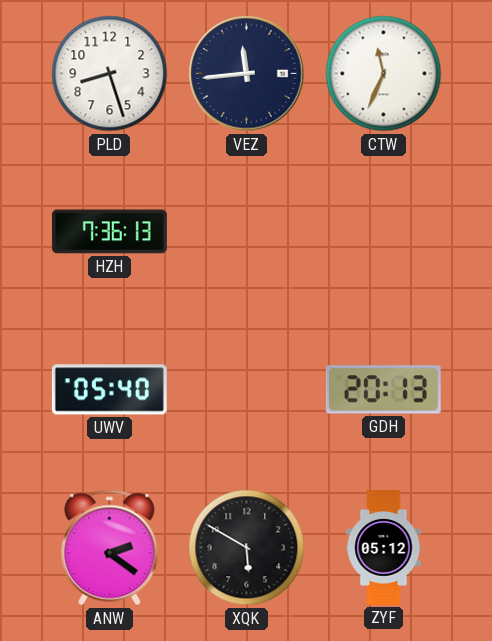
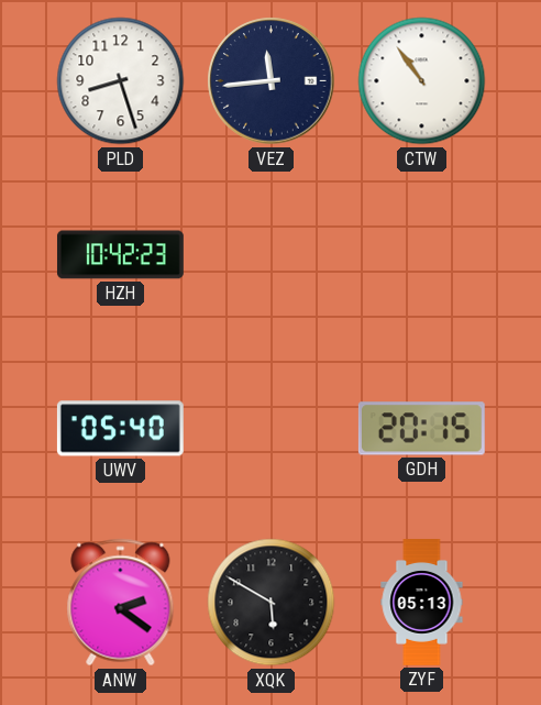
CTW: 11:34 -> 10:54
HZH: 7:36 -> 10:42
GDH: 20:13 -> 20:15
ZYF: 05:12 -> 05:13
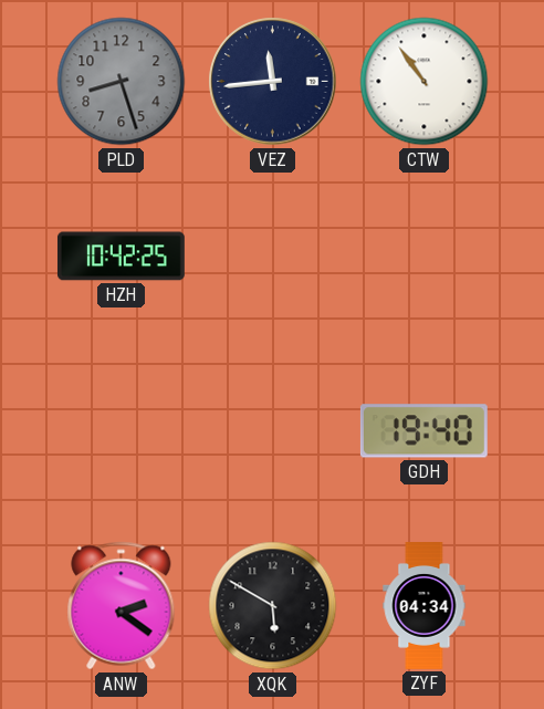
PLD dial: white -> grey
HZH: 10:42:23 -> 10:42:25
UWV: 05:40 -> none
GDH: 20:15 -> 19:40
ZYF: 05:13 -> 04:34
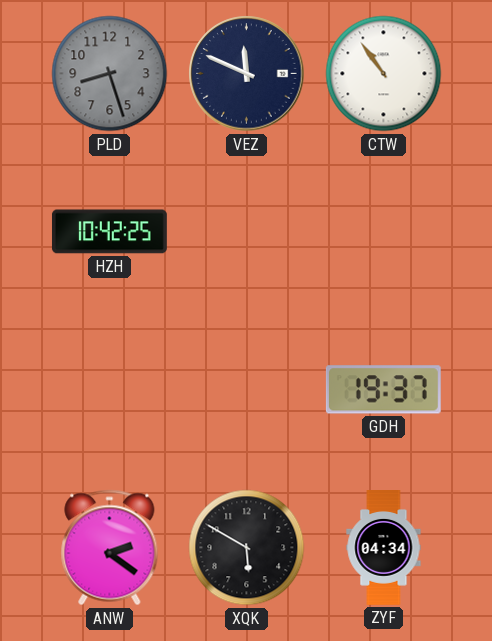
VEZ: 11:44 -> 11:49
GDH: 19:40 -> 19:37
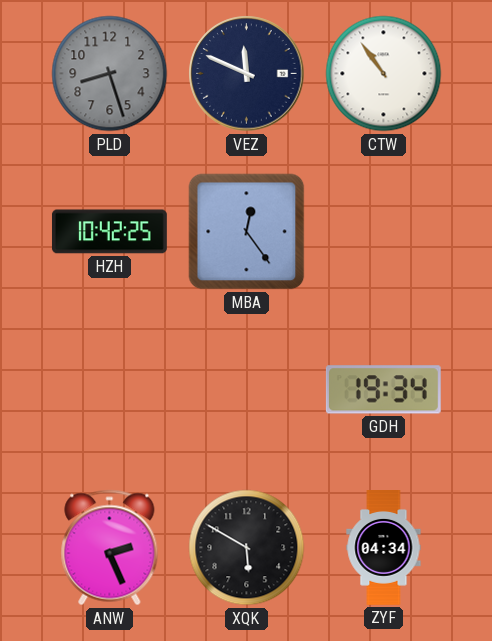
MBA: none -> 12:24
GDH: 19:37 -> 19:34
ANW: 2:21 -> 2:26
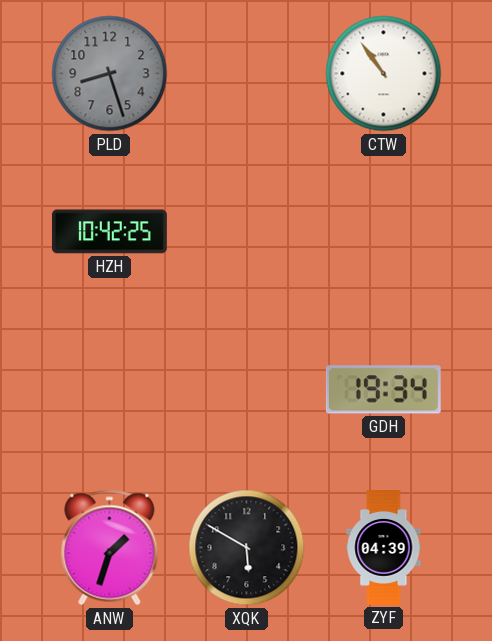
VEZ: 11:49 -> none
MBA: 12:24 -> none
ANW: 2:26 -> 1:33
ZYF: 04:34 -> 04:39
